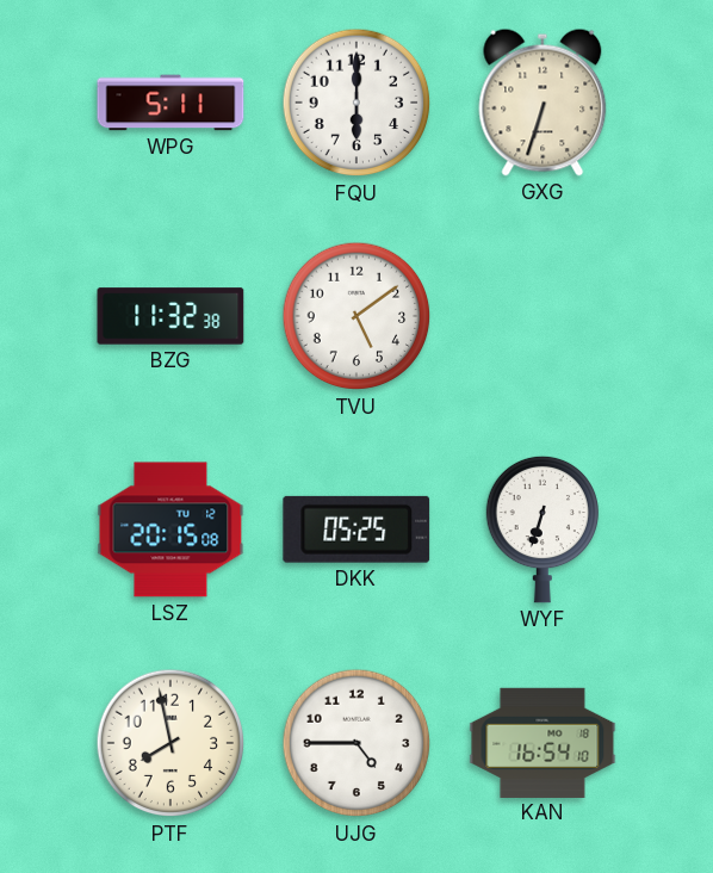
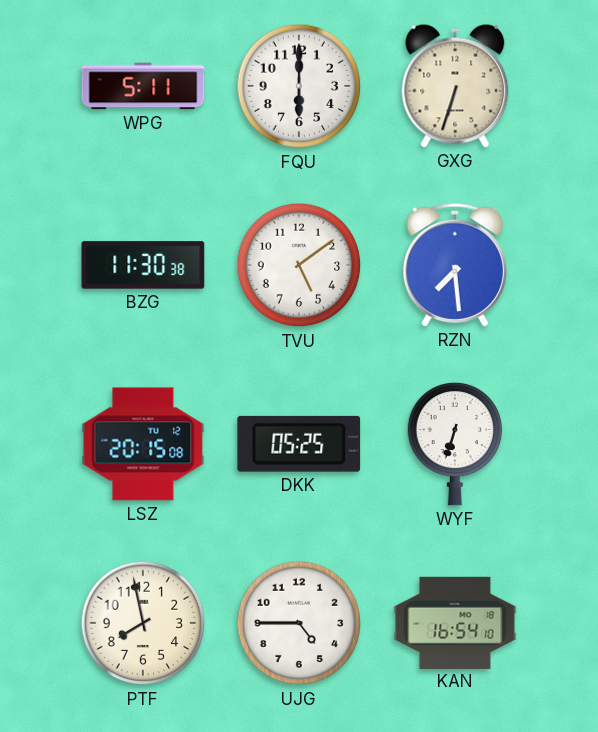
BZG: 11:32 -> 11:30
RZN: none -> 7:29
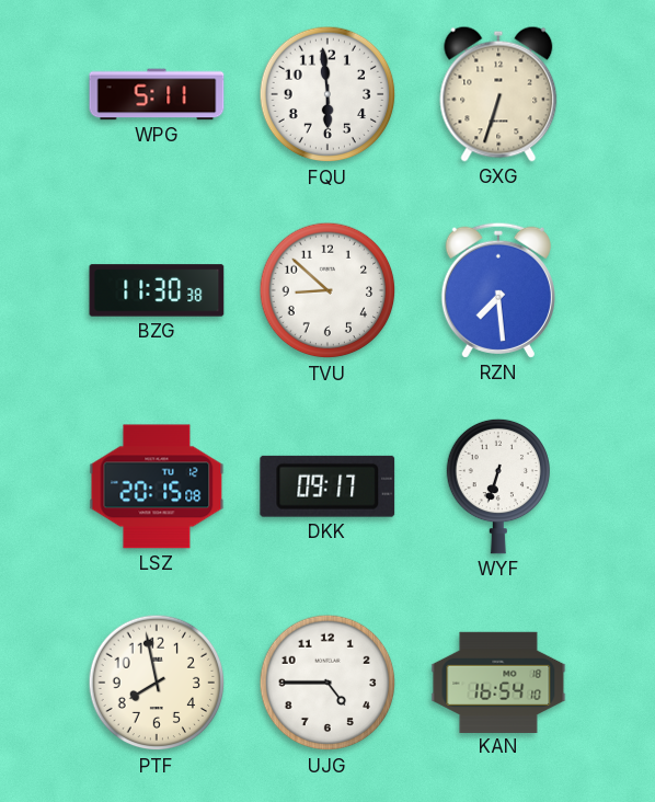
FQU: 6:00 -> 5:59
TVU: 5:09 -> 8:52
DKK: 05:25 -> 09:17
